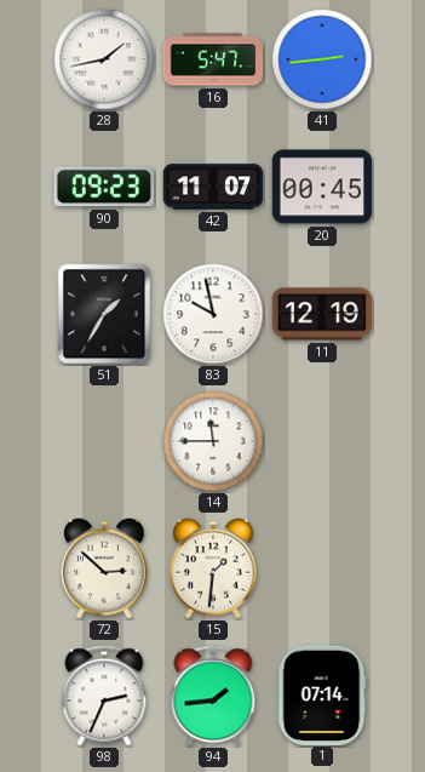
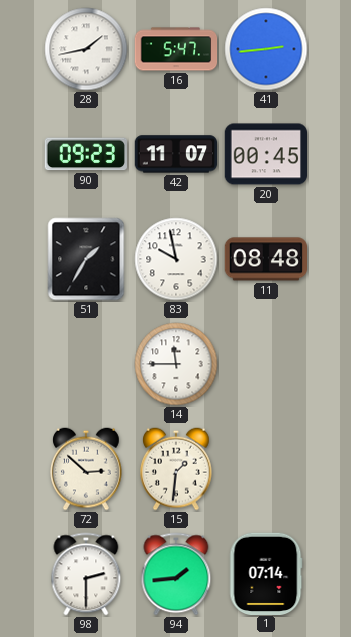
11: 12:19 -> 08:48
98: 2:34 -> 2:30
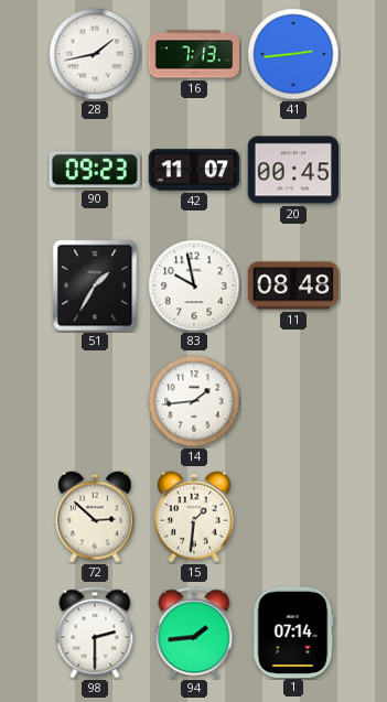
16: 5:47 -> 7:13
14: 11:45 -> 1:44
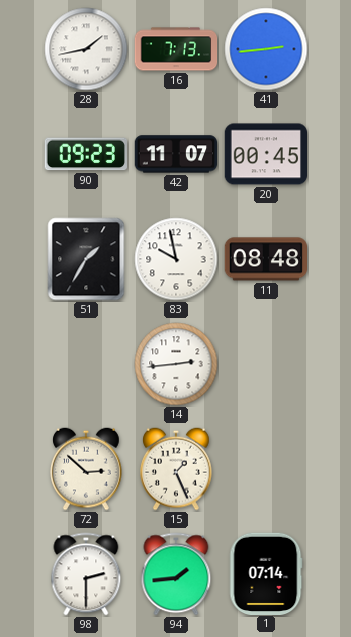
14: 1:44 -> 2:44
15: 1:31 -> 1:26
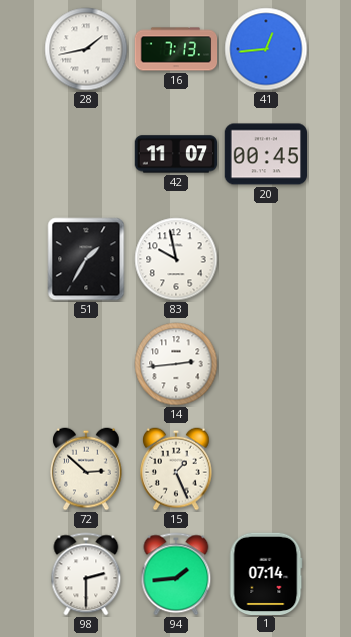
41: 2:44 -> 12:44
90: 09:23 -> none
11: 08:48 -> none
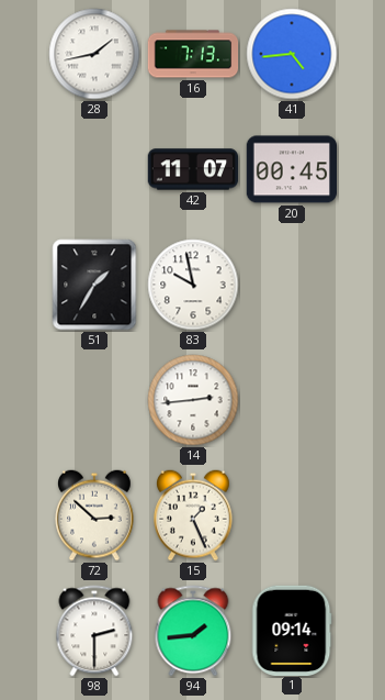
41: 12:44 -> 4:44
1: 07:14 -> 09:14
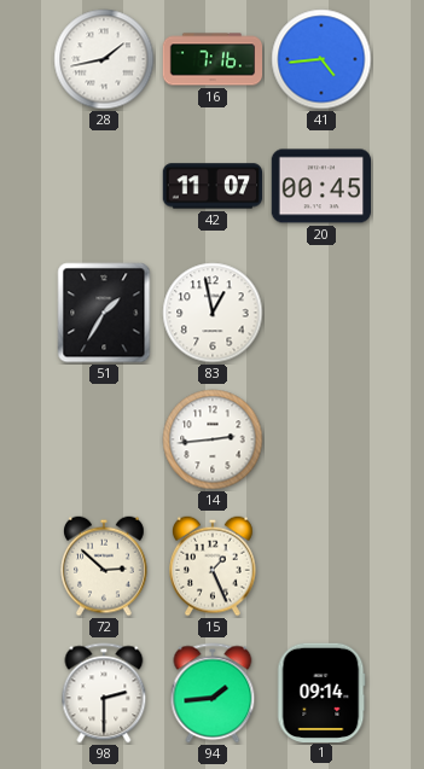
16: 7:13 -> 7:16
83: 9:58 -> 12:58
